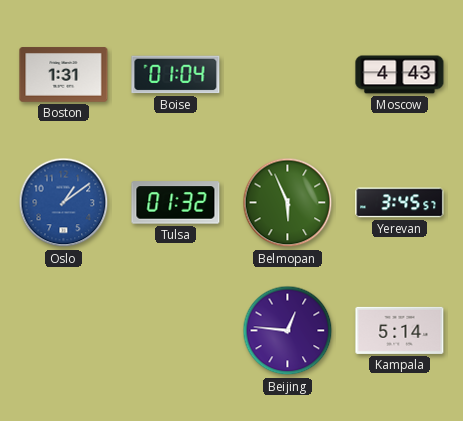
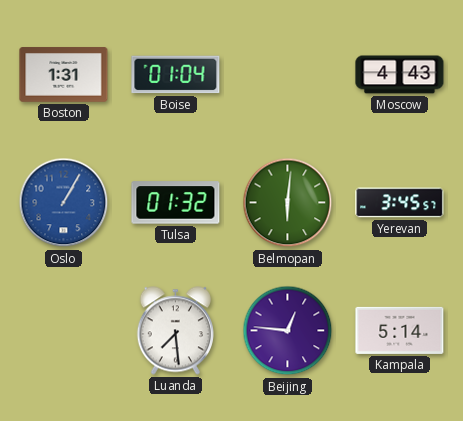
Oslo: 1:09 -> 1:05
Belmopan: 5:56 -> 6:01
Luanda: none -> 7:29
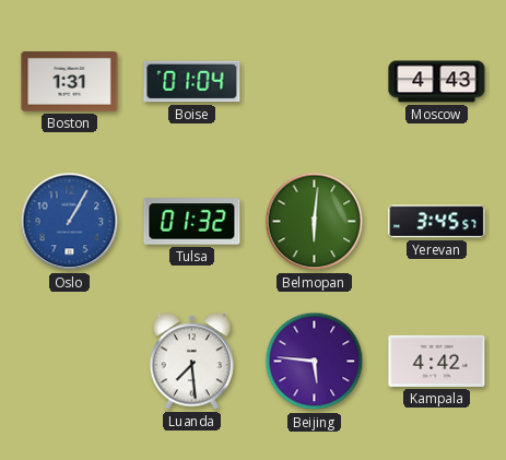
Beijing: 12:46 -> 5:46
Kampala: 5:14 -> 4:42
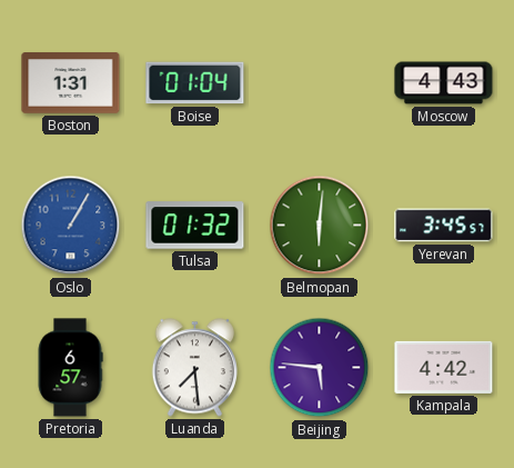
Pretoria: none -> 6:57
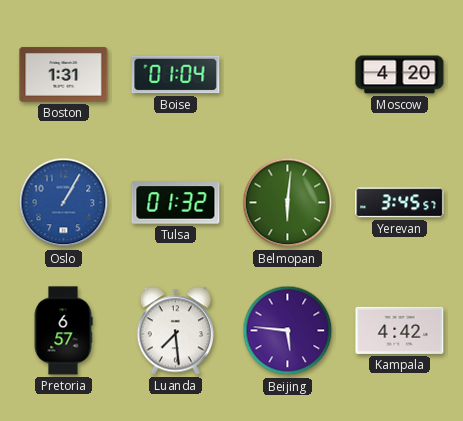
Moscow: 4:43 -> 4:20
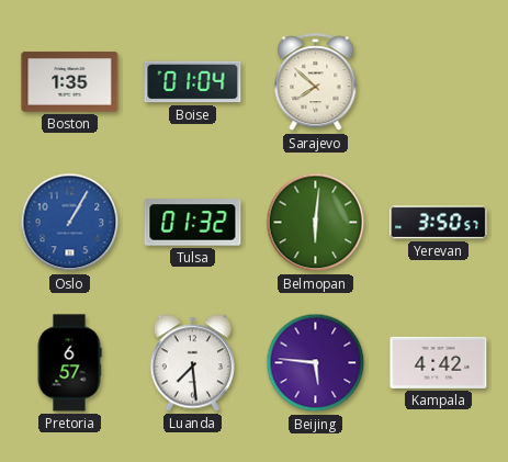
Boston: 1:31 -> 1:35
Sarajevo: none -> 7:52
Moscow: 4:20 -> none
Yerevan: 3:45 -> 3:50
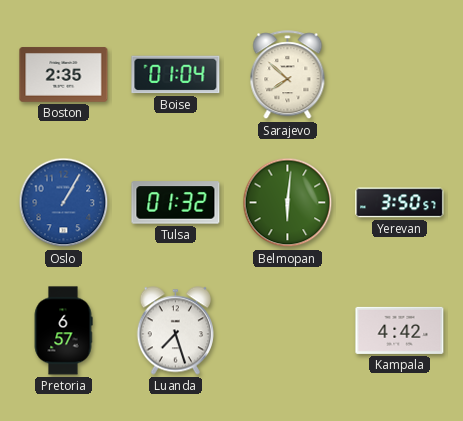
Boston: 1:35 -> 2:35
Luanda: 7:29 -> 7:27
Beijing: 5:46 -> none
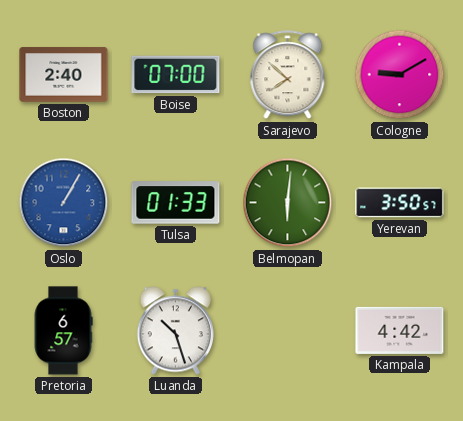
Boston: 2:35 -> 2:40
Boise: 01:04 -> 07:00
Cologne: none -> 9:10
Tulsa: 01:32 -> 01:33
Luanda: 7:27 -> 10:27
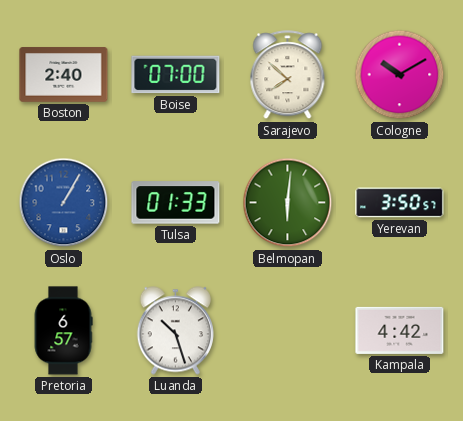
Cologne: 9:10 -> 10:10
